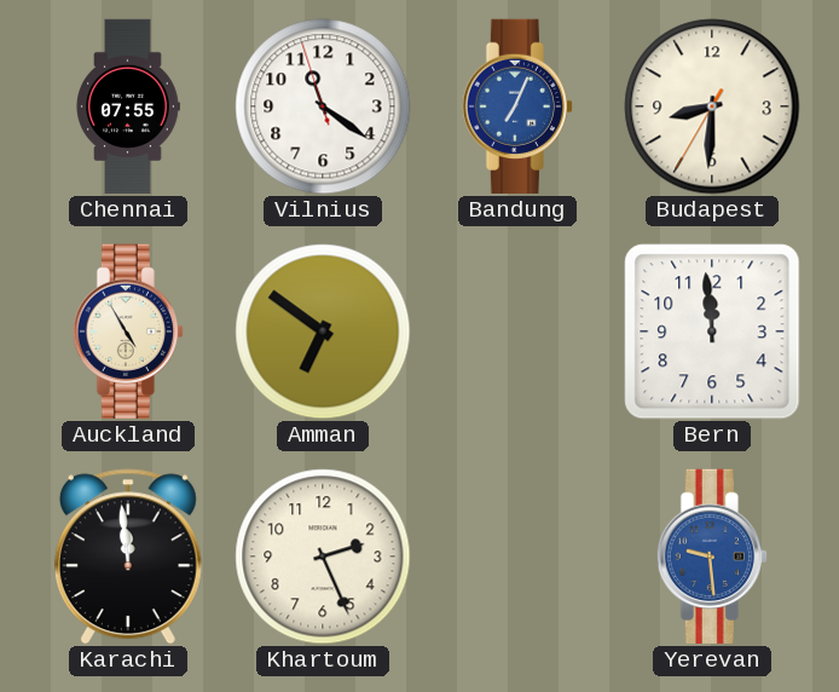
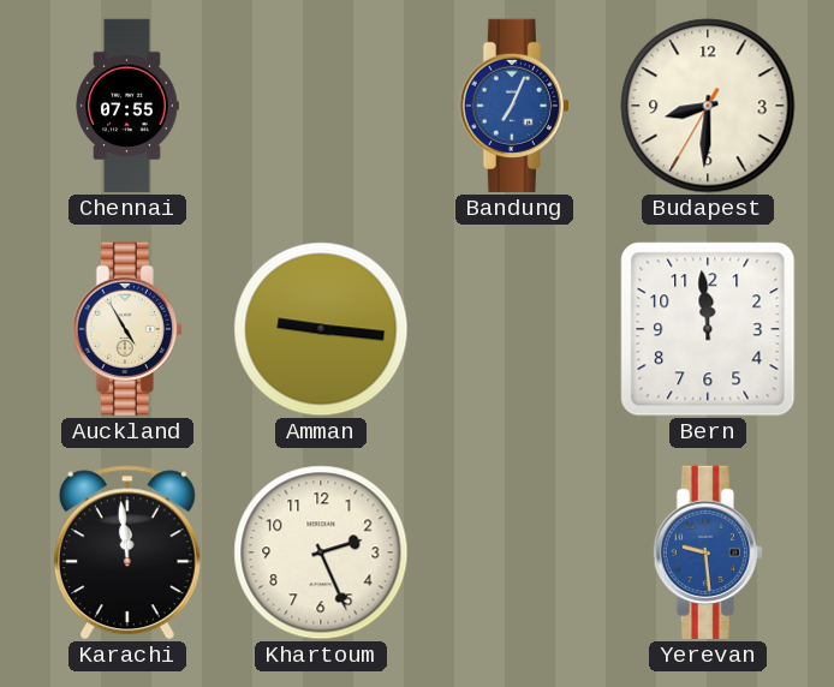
Vilnius: 11:20 -> none
Amman: 6:51 -> 9:16
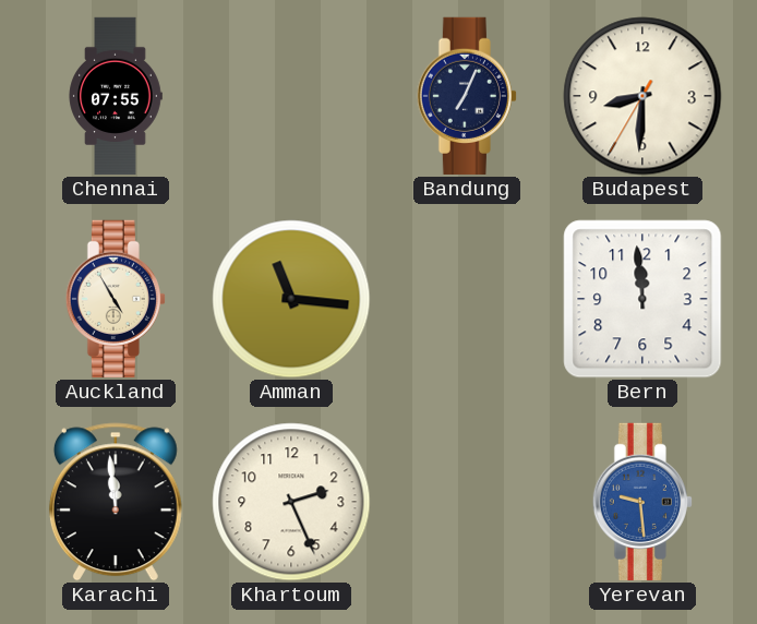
Bandung dial: blue -> navy
Amman: 9:16 -> 11:16
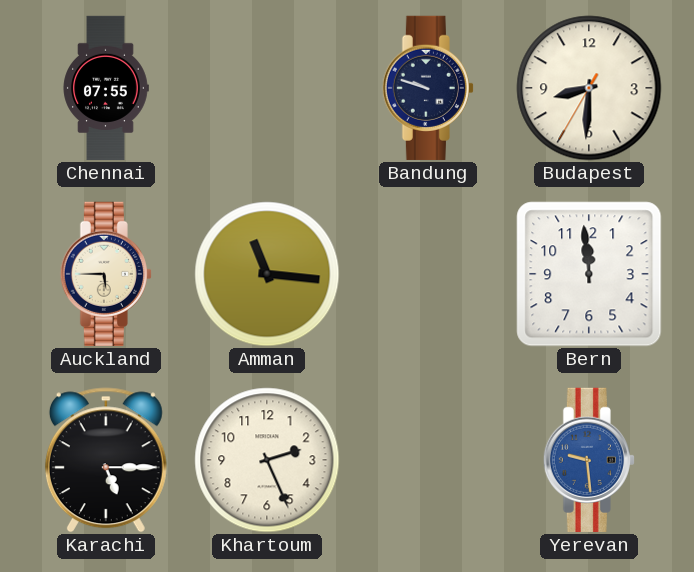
Bandung: 7:04 -> 9:48
Auckland: 4:55 -> 5:45
Karachi: 11:59 -> 5:15
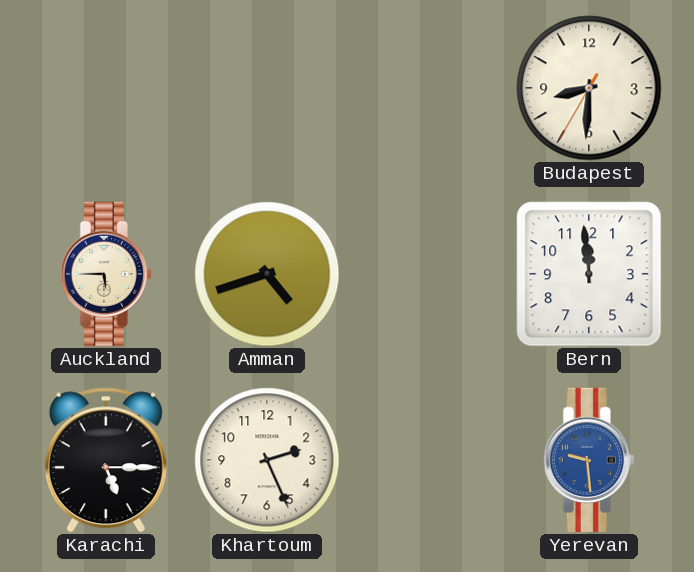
Chennai: 07:55 -> none
Bandung: 9:48 -> none
Amman: 11:16 -> 4:42
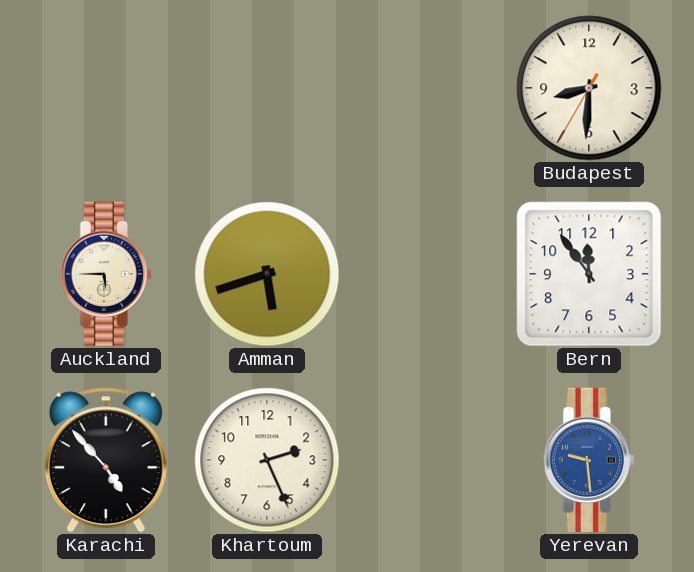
Amman: 4:42 -> 5:42
Bern: 11:59 -> 11:54
Karachi: 5:15 -> 4:53
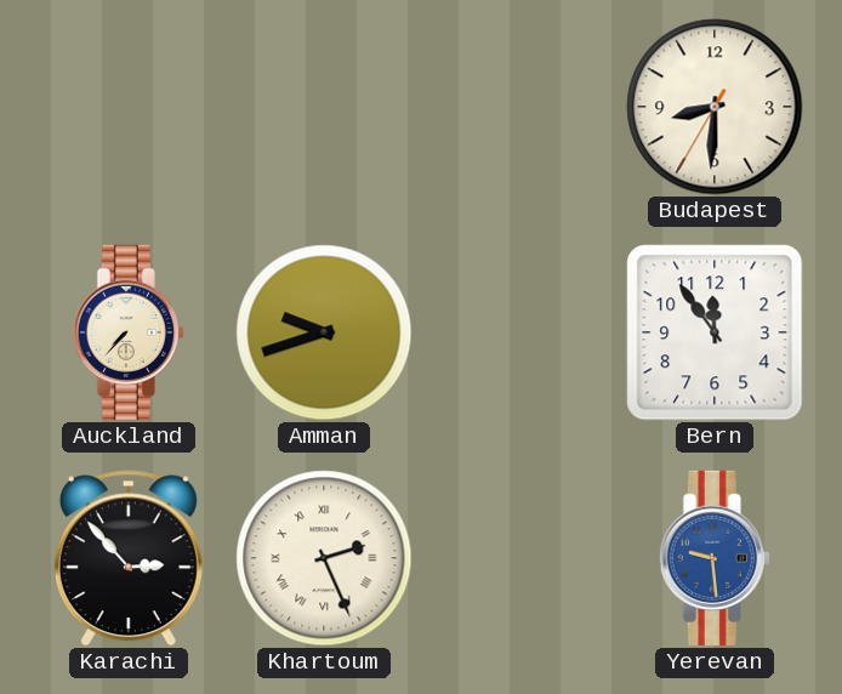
Auckland: 5:45 -> 7:37
Amman: 5:42 -> 9:42
Karachi: 4:53 -> 2:53
Khartoum numerals: Arabic -> Roman
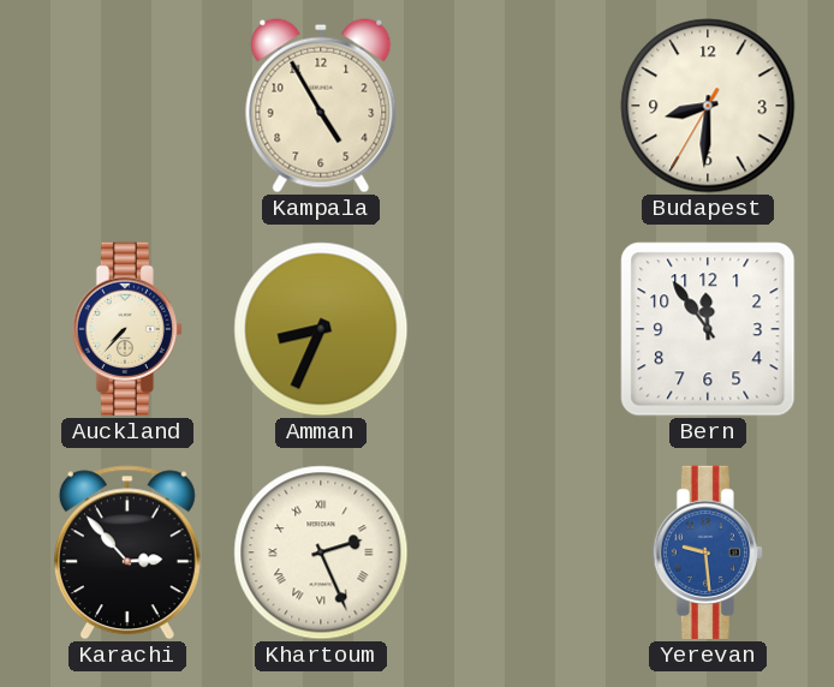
Kampala: none -> 4:55
Amman: 9:42 -> 8:34
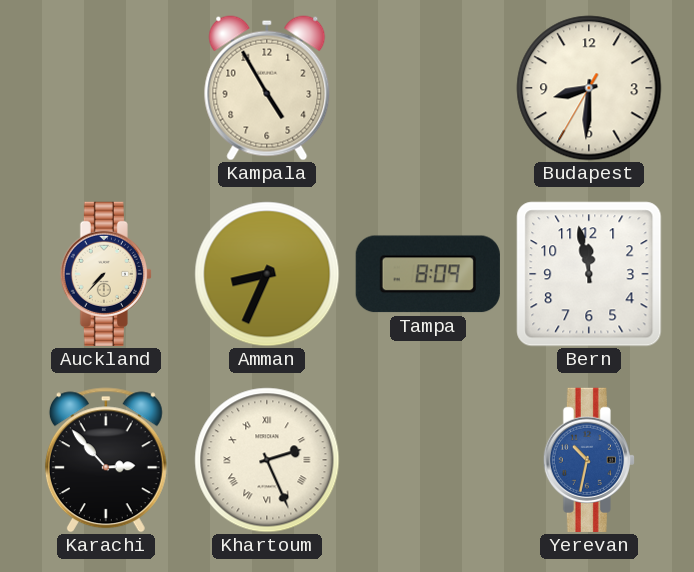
Tampa: none -> 8:09
Bern: 11:54 -> 11:58
Yerevan: 9:29 -> 10:32
